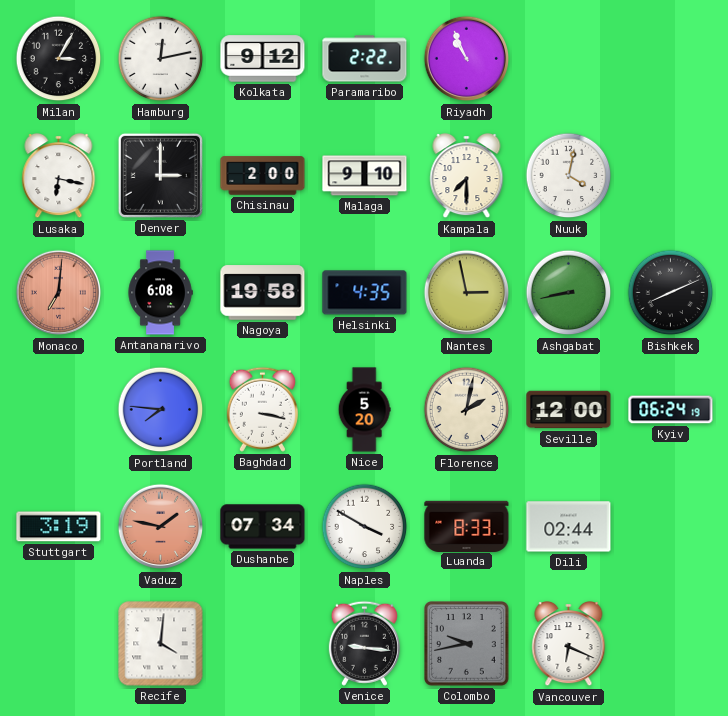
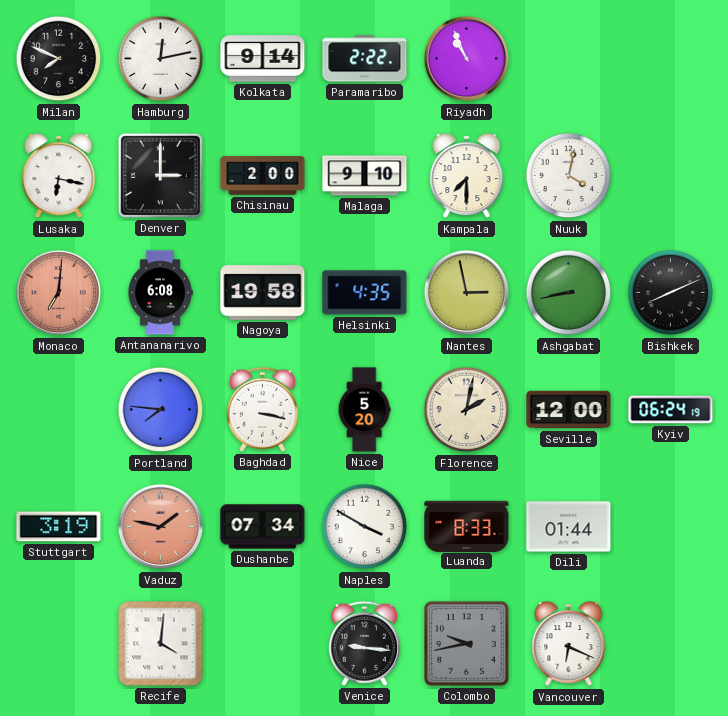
Milan: 3:05 -> 7:49
Kolkata: 9:12 -> 9:14
Dili: 02:44 -> 01:44
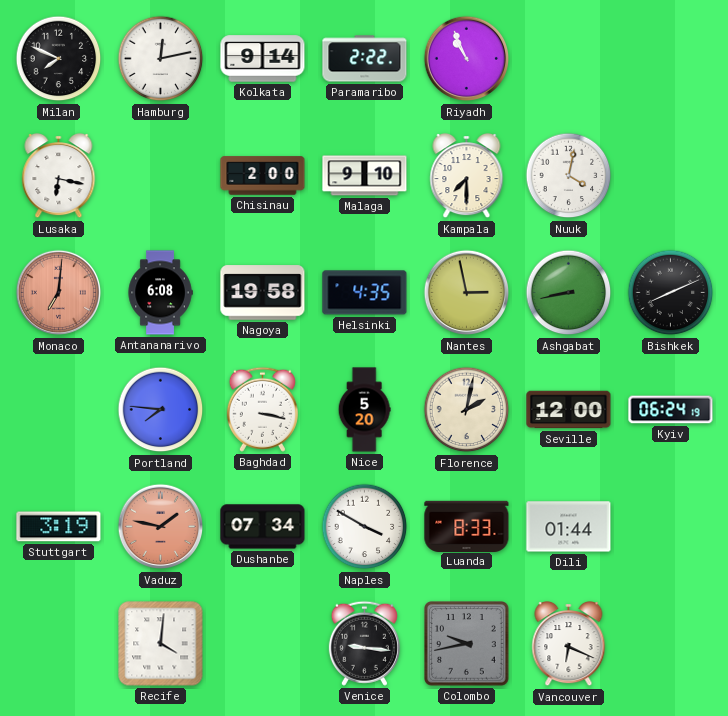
Denver: 3:00 -> none
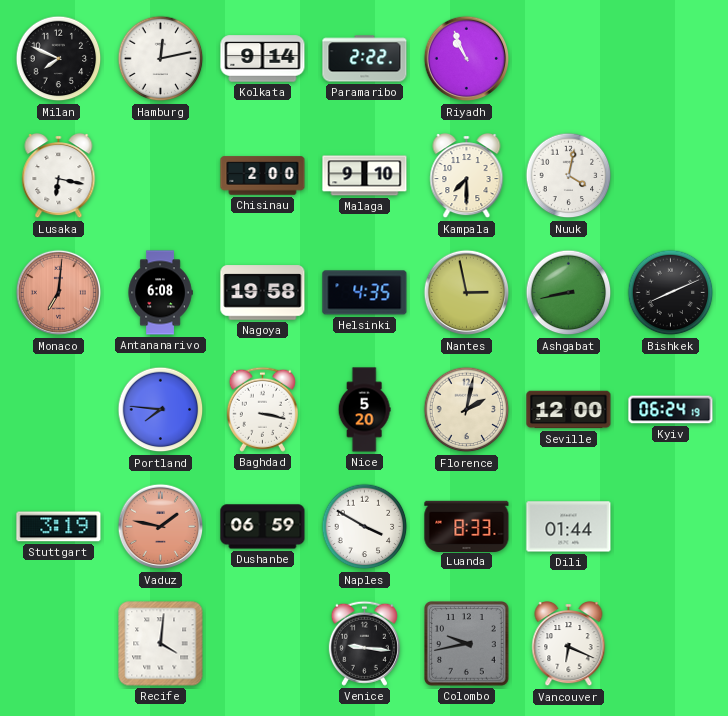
Dushanbe: 07:34 -> 06:59
